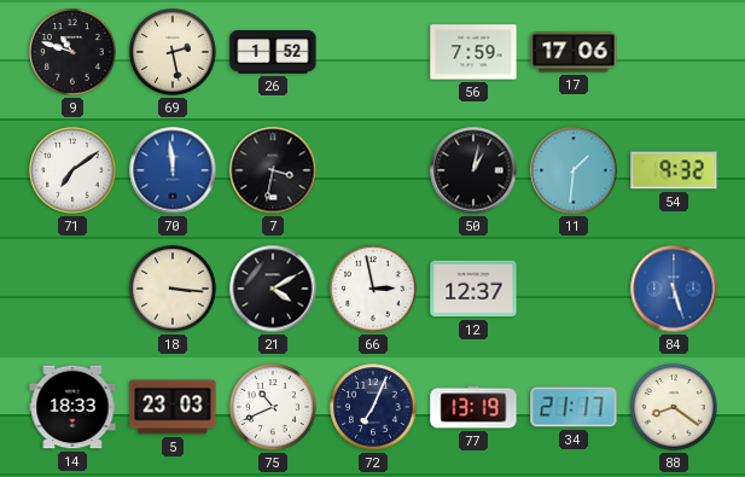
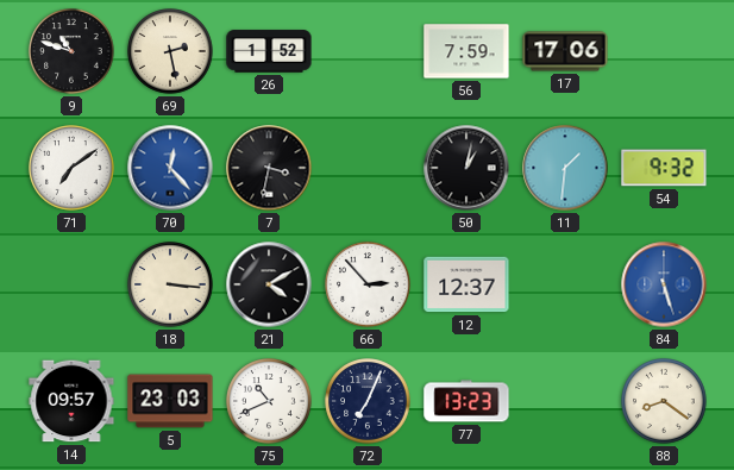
70: 11:59 -> 12:23
66: 2:58 -> 2:53
14: 18:33 -> 09:57
77: 13:19 -> 13:23
34: 21:17 -> none
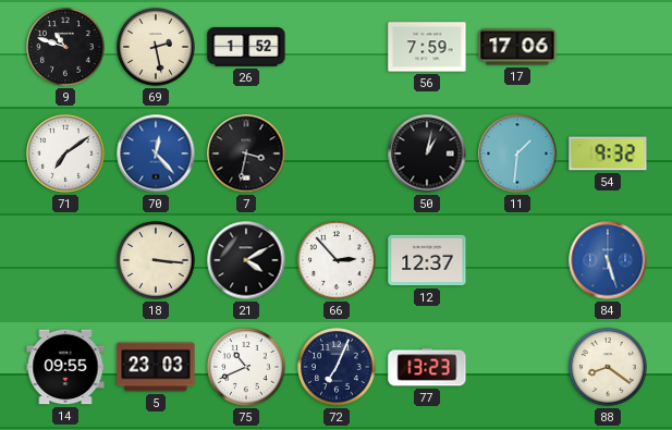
14: 09:57 -> 09:55
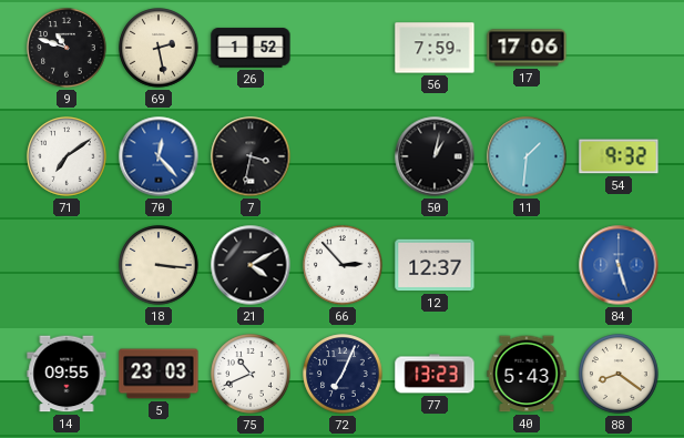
40: none -> 5:43
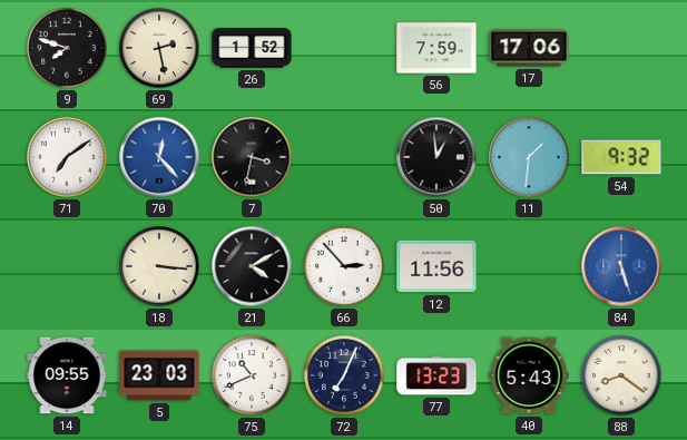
9: 10:48 -> 7:48
50: 1:02 -> 12:59
12: 12:37 -> 11:56
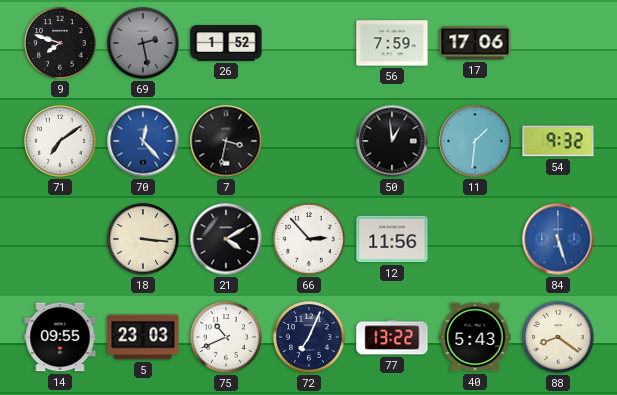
69 dial: cream -> grey
77: 13:23 -> 13:22
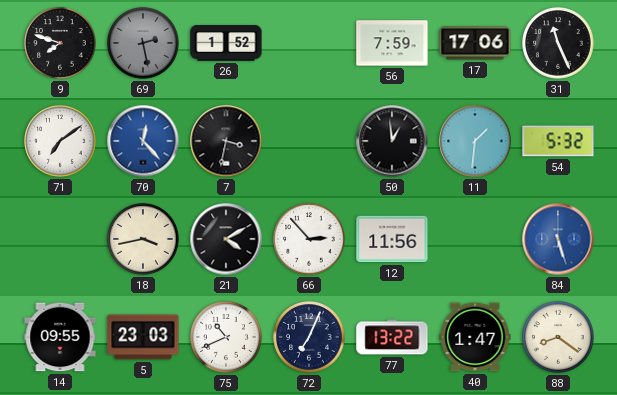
31: none -> 11:26
54: 9:32 -> 5:32
18: 3:16 -> 3:43
40: 5:43 -> 1:47
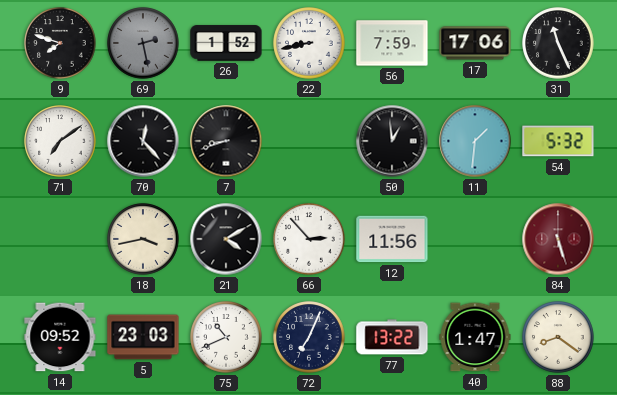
22: none -> 8:43
70 dial: blue -> black
7: 3:32 -> 8:42
84 dial: blue -> burgundy
14: 09:55 -> 09:52
